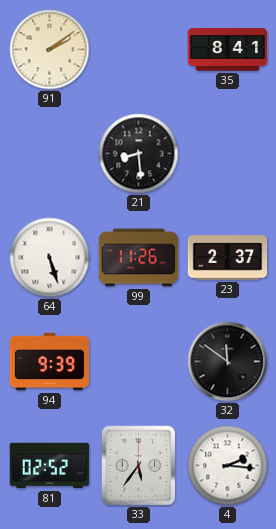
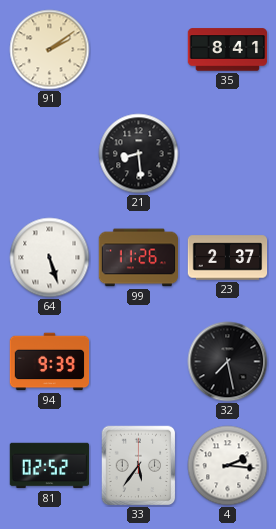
32: 11:51 -> 7:28
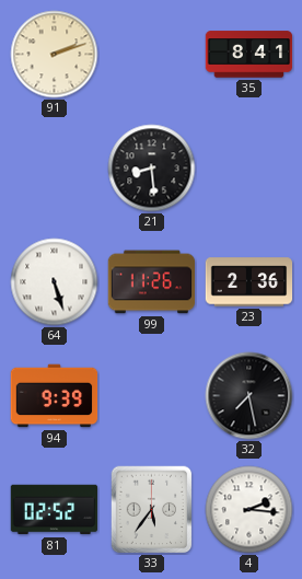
91: 2:09 -> 2:12
23: 2:37 -> 2:36
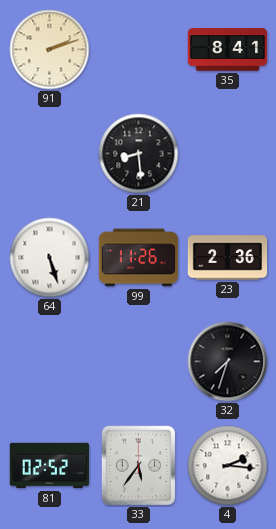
94: 9:39 -> none
32: 7:28 -> 7:33
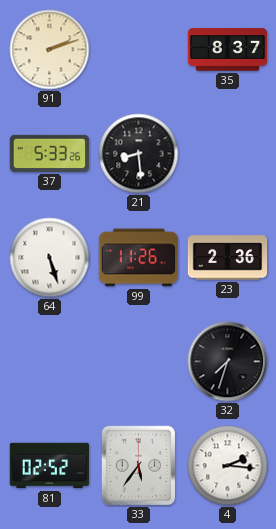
35: 8:41 -> 8:37
37: none -> 5:33
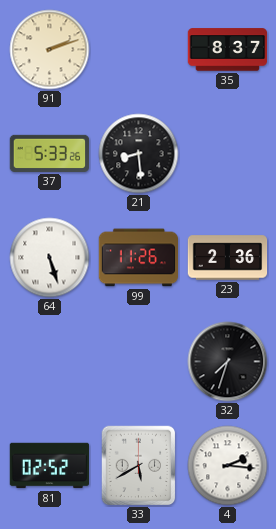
33: 5:36 -> 5:40
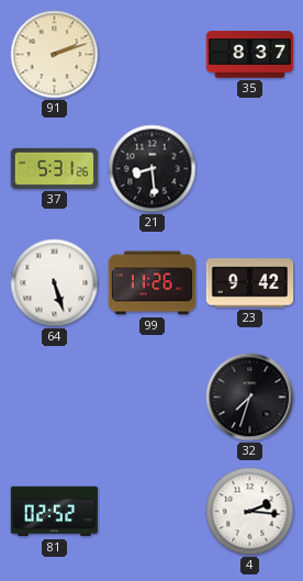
37: 5:33 -> 5:31
23: 2:36 -> 9:42
33: 5:40 -> none
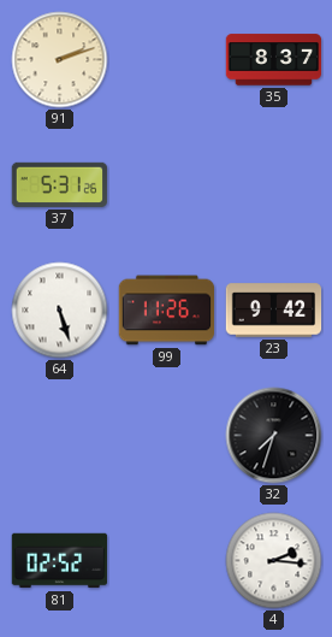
21: 8:29 -> none
